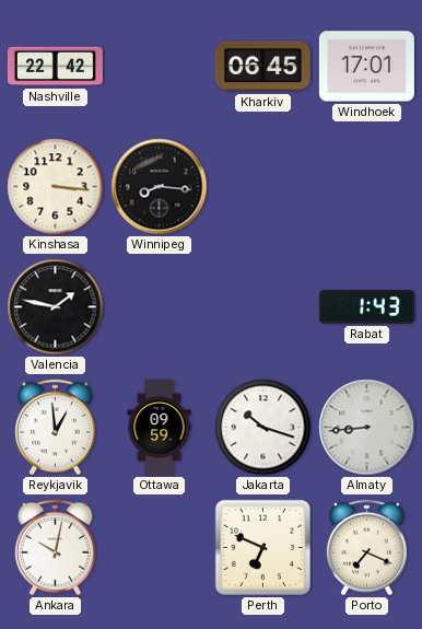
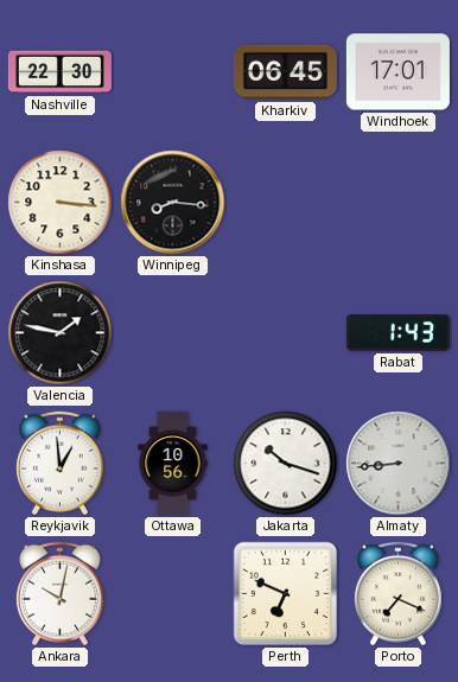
Nashville: 22:42 -> 22:30
Ottawa: 09:59 -> 10:56
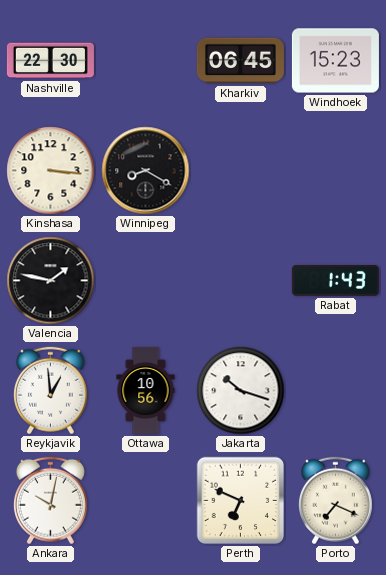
Windhoek: 17:01 -> 15:23
Winnipeg: 8:16 -> 8:20
Almaty: 8:44 -> none
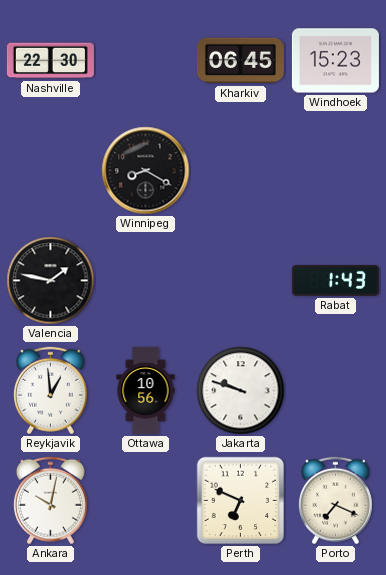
Kinshasa: 3:16 -> none
Jakarta: 10:18 -> 9:48
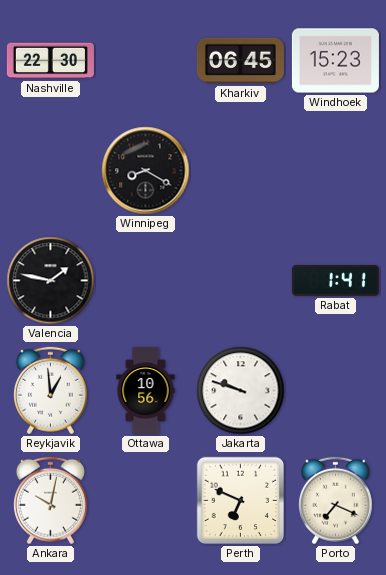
Rabat: 1:43 -> 1:41
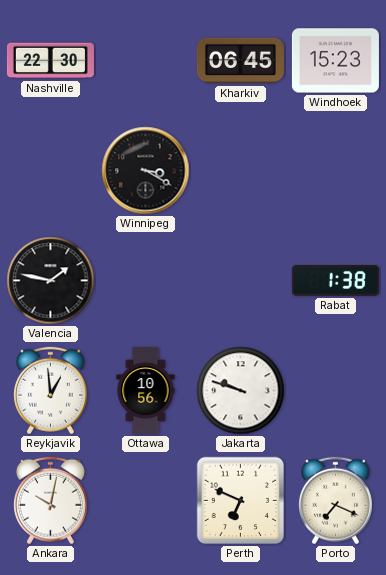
Winnipeg: 8:20 -> 3:20
Rabat: 1:41 -> 1:38
